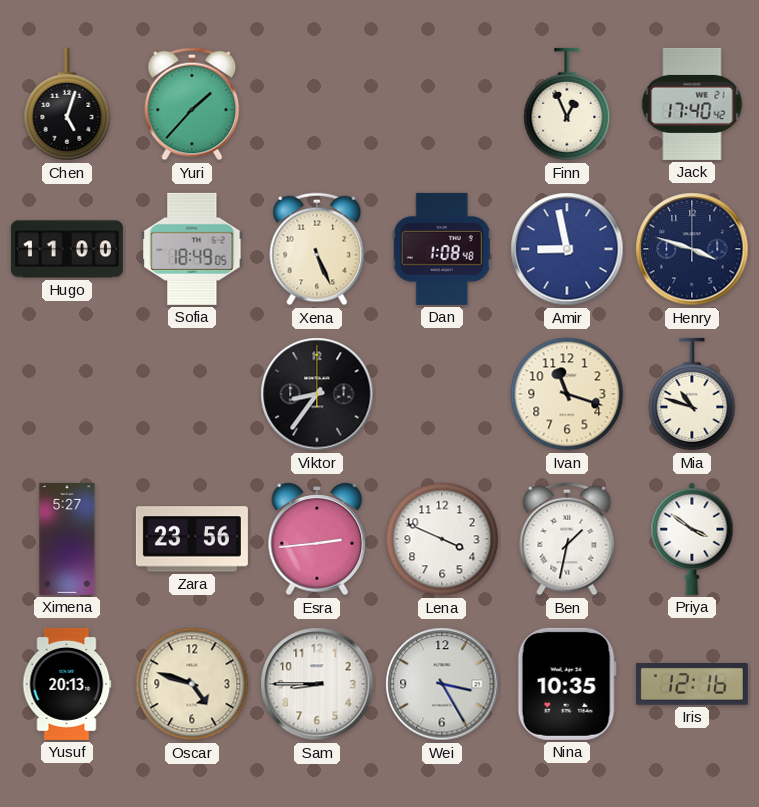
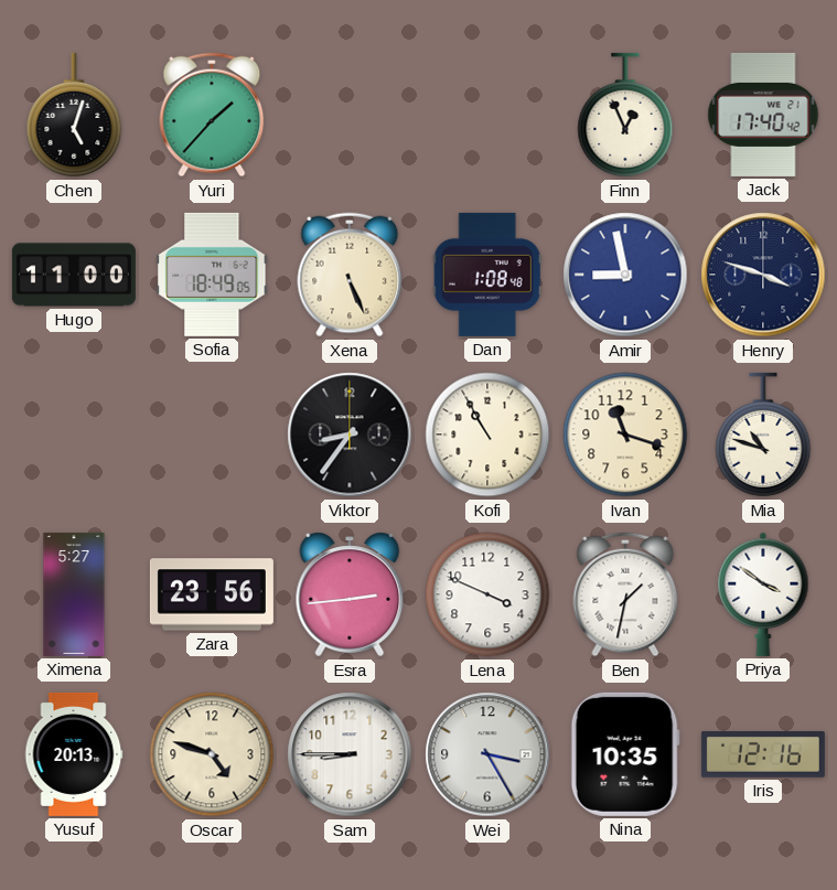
Kofi: none -> 10:55
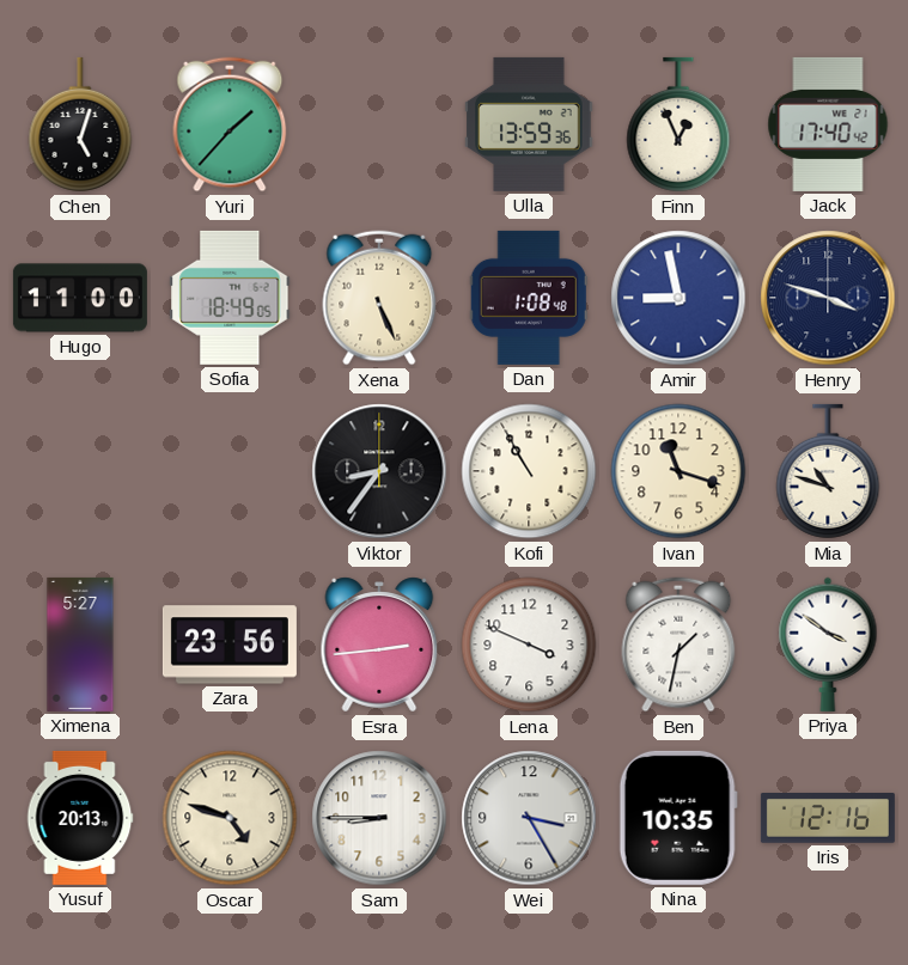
Ulla: none -> 13:59
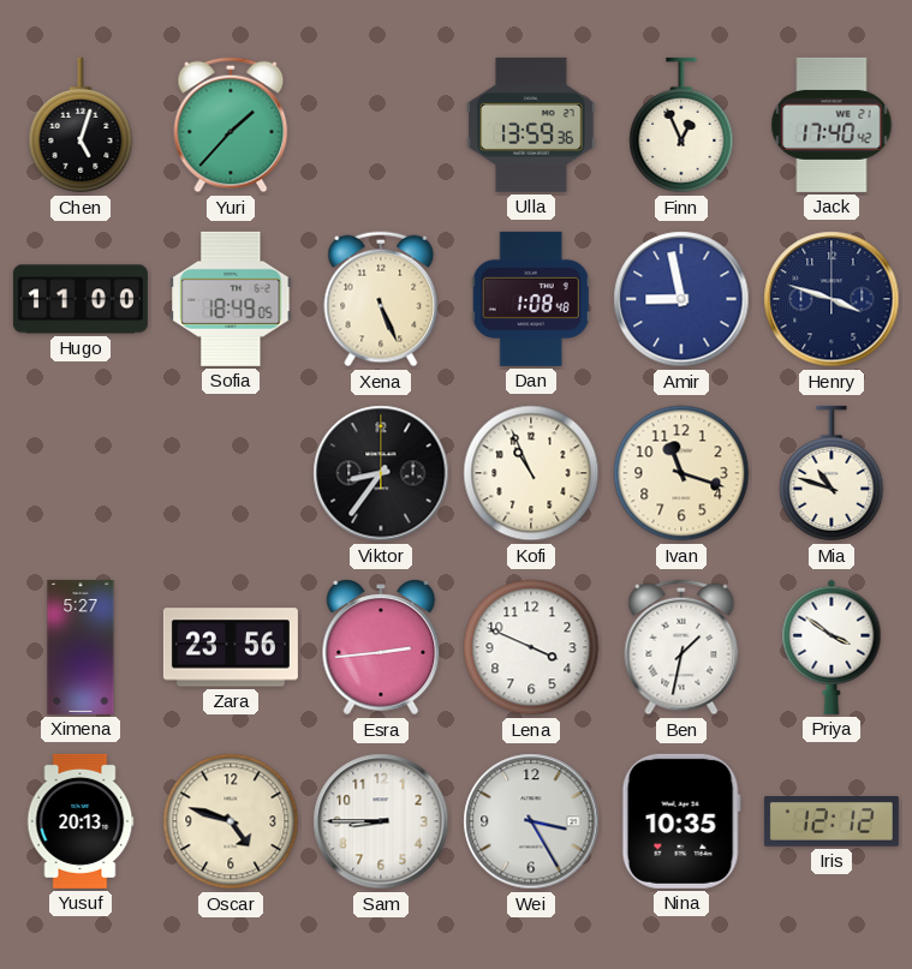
Kofi: 10:55 -> 10:56
Iris: 12:16 -> 12:12
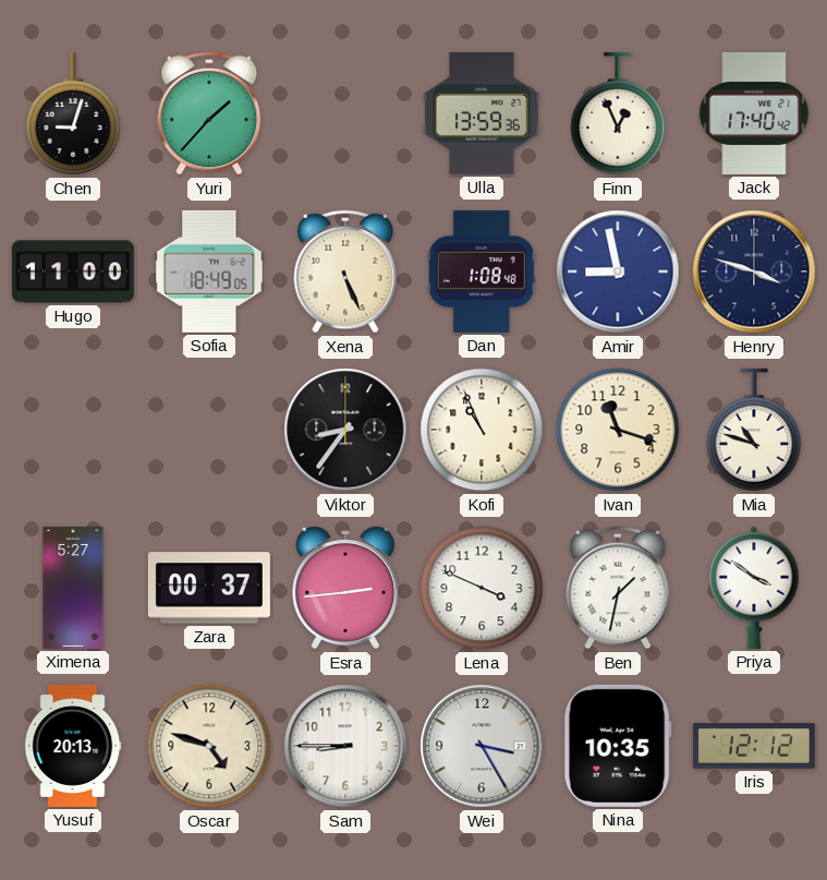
Chen: 5:03 -> 9:03
Zara: 23:56 -> 00:37
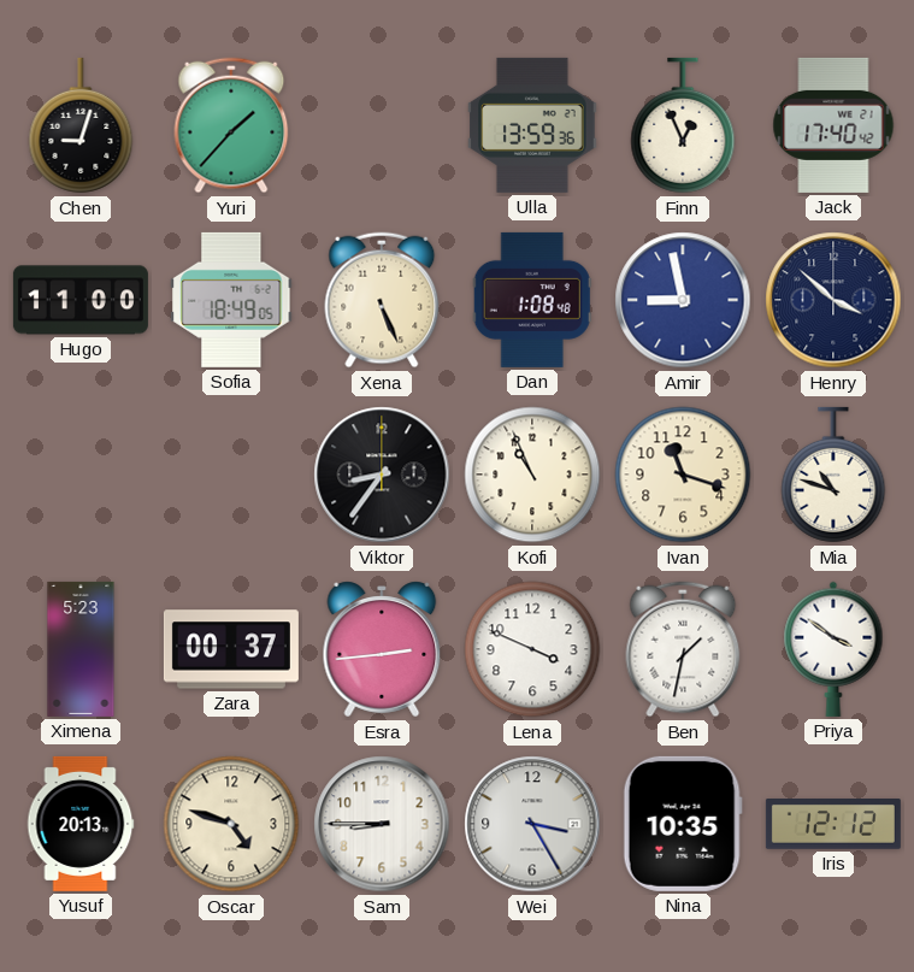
Henry: 3:48 -> 3:52
Ximena: 5:27 -> 5:23
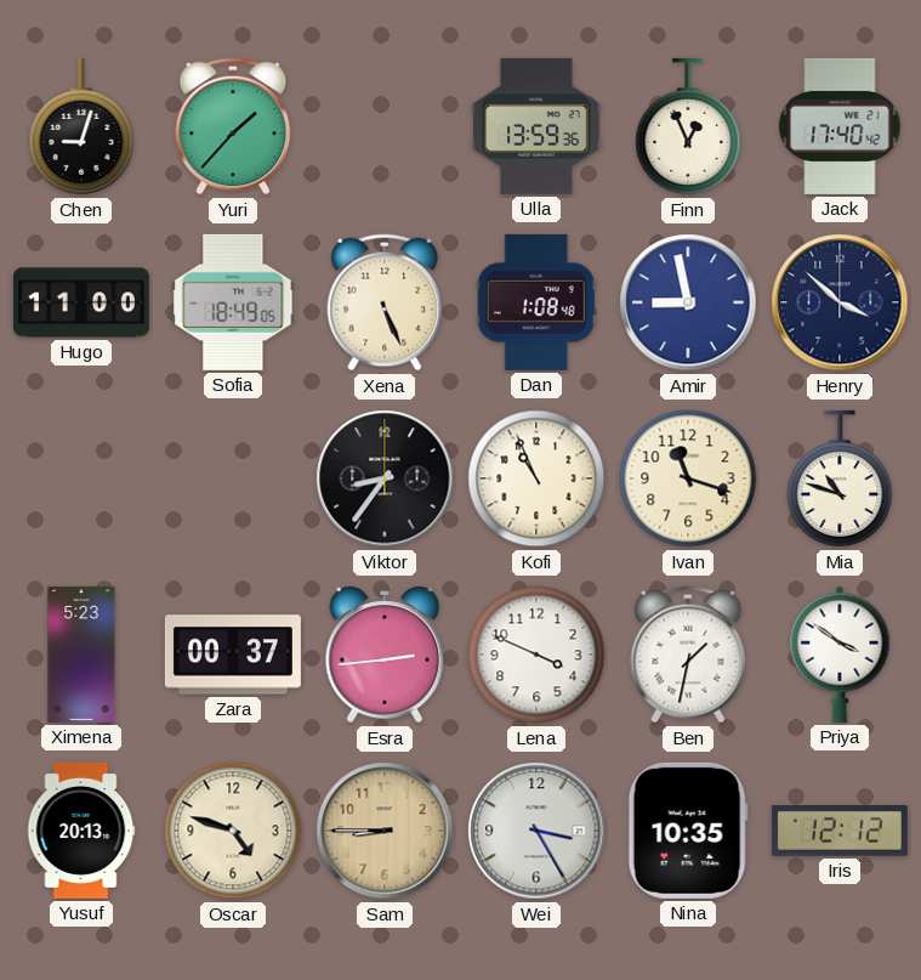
Sam dial: white -> champagne
